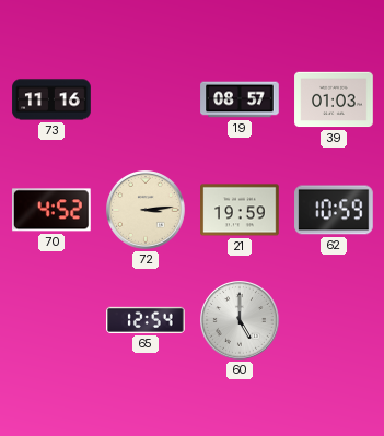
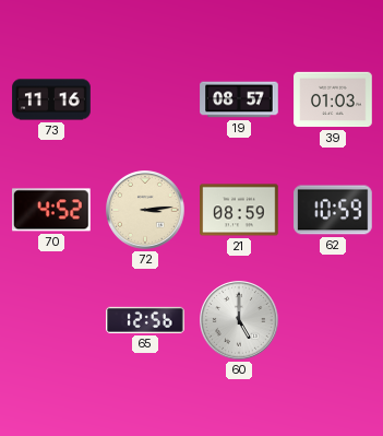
21: 19:59 -> 08:59
65: 12:54 -> 12:56
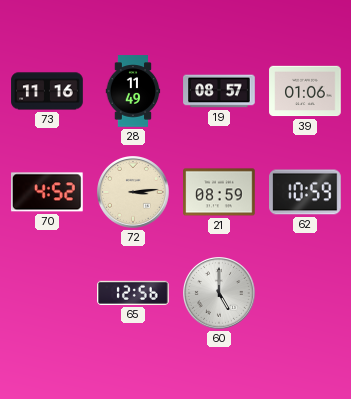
28: none -> 11:49
39: 01:03 -> 01:06
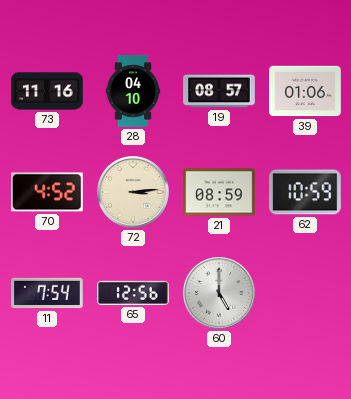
28: 11:49 -> 04:10
11: none -> 7:54
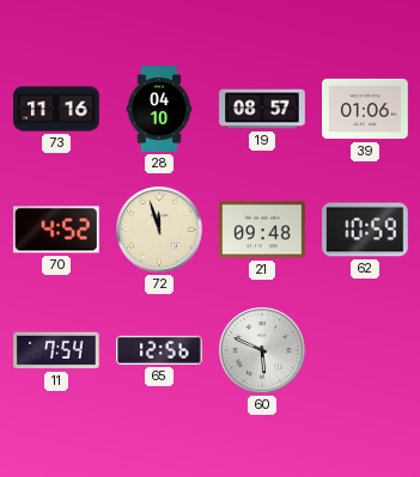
72: 3:14 -> 11:57
21: 08:59 -> 09:48
60: 5:00 -> 5:49
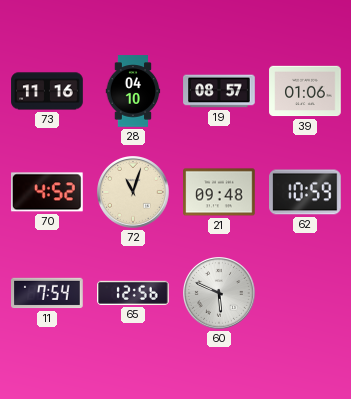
72: 11:57 -> 11:03
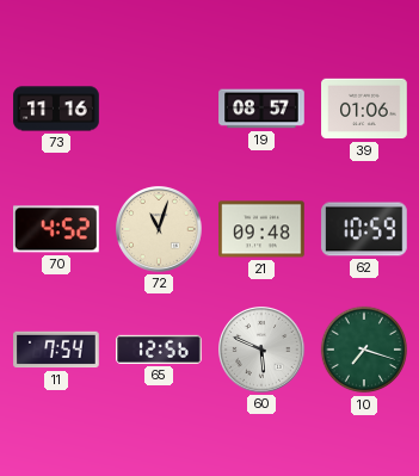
28: 04:10 -> none
10: none -> 7:18
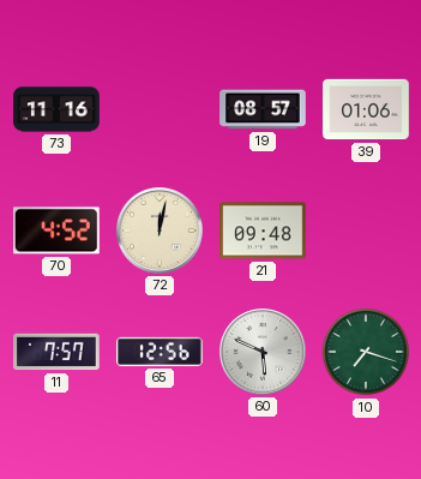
72: 11:03 -> 12:02
62: 10:59 -> none
11: 7:54 -> 7:57
